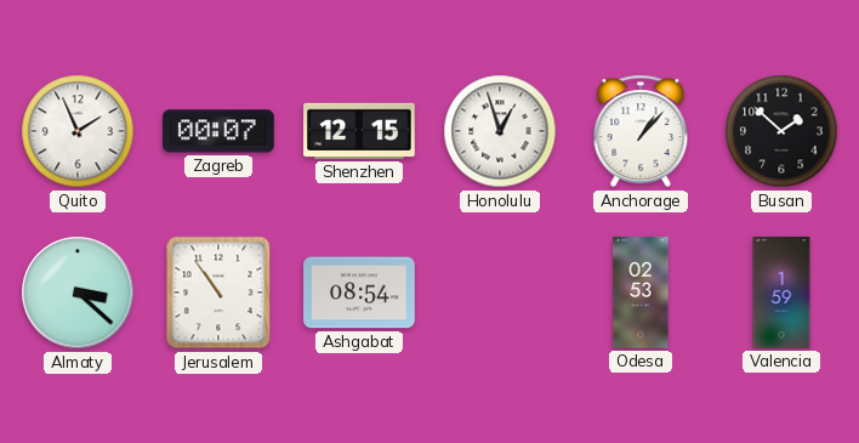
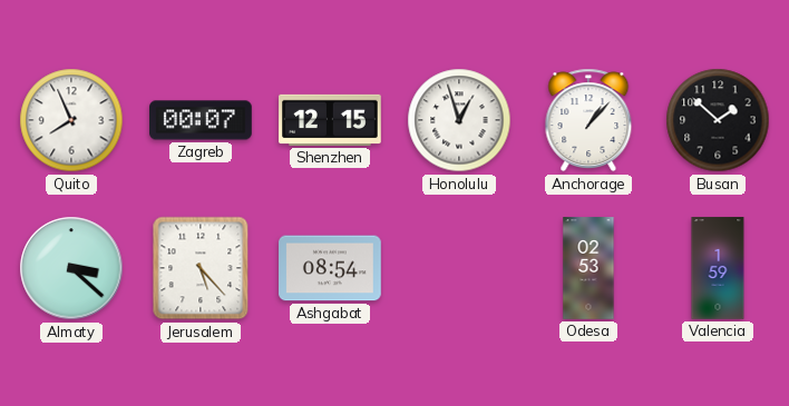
Quito: 1:56 -> 7:56
Jerusalem: 10:54 -> 5:23
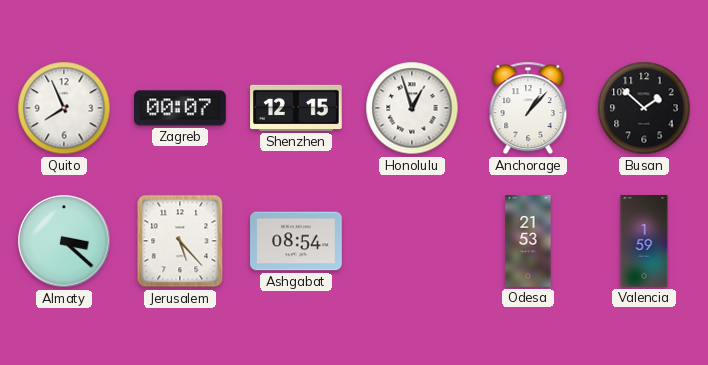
Odesa: 02:53 -> 21:53
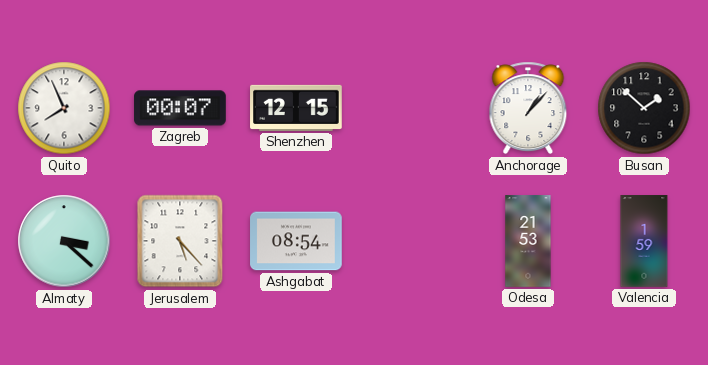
Honolulu: 12:57 -> none
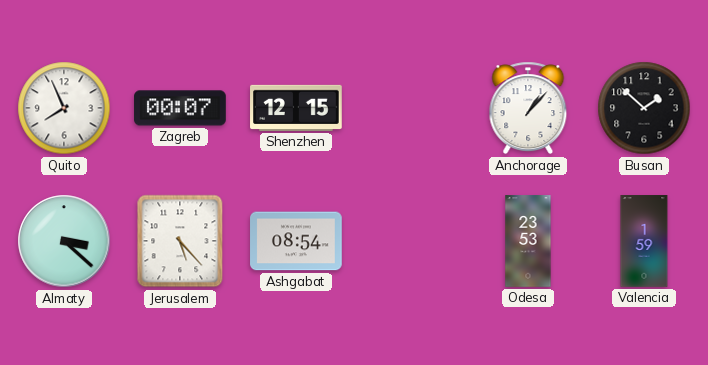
Odesa: 21:53 -> 23:53
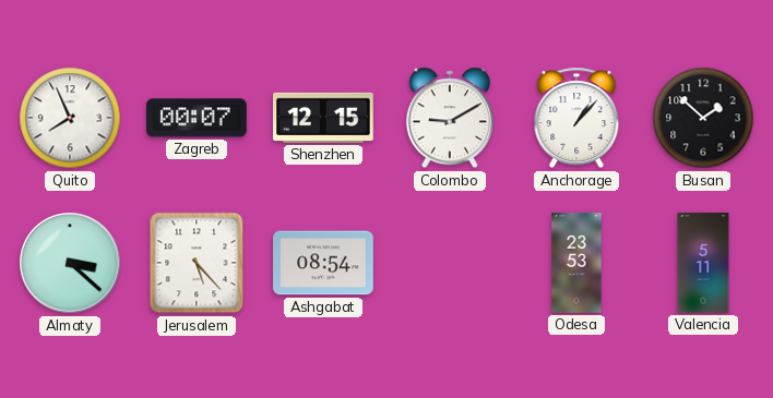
Colombo: none -> 9:10
Valencia: 1:59 -> 5:11
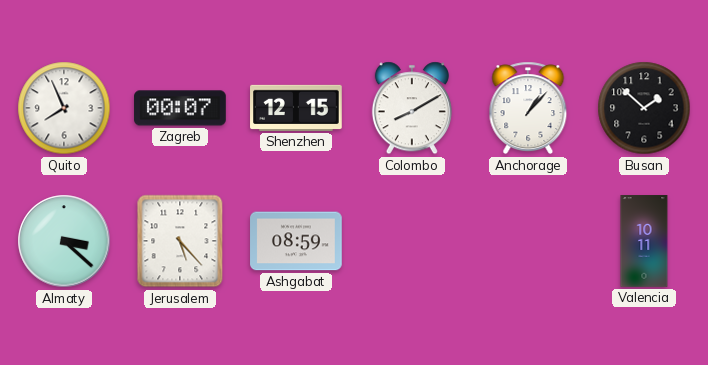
Colombo: 9:10 -> 8:10
Ashgabat: 08:54 -> 08:59
Odesa: 23:53 -> none
Valencia: 5:11 -> 10:11
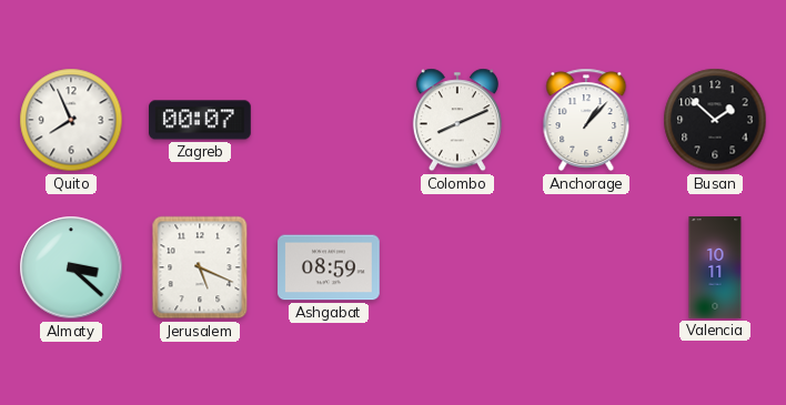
Shenzhen: 12:15 -> none
Colombo: 8:10 -> 8:11
Jerusalem: 5:23 -> 5:19
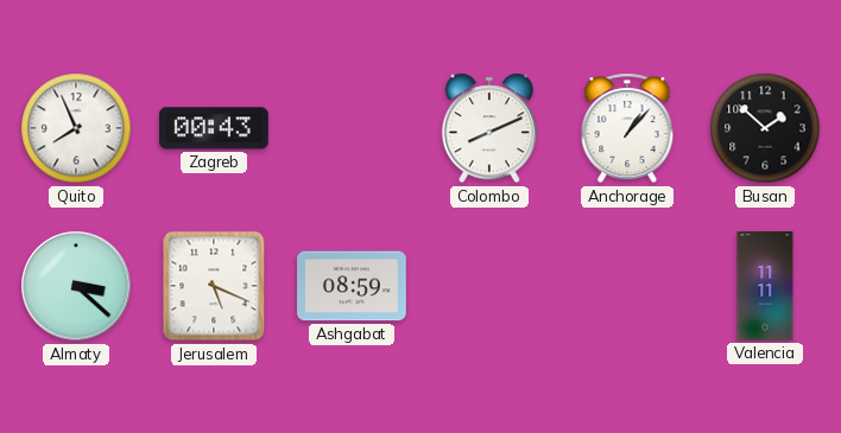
Zagreb: 00:07 -> 00:43
Valencia: 10:11 -> 11:11
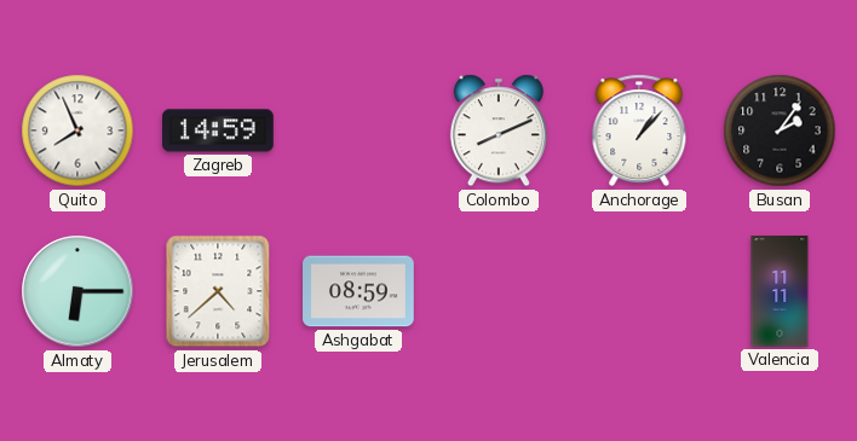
Zagreb: 00:43 -> 14:59
Busan: 1:52 -> 2:06
Almaty: 3:22 -> 6:15
Jerusalem: 5:19 -> 4:38
